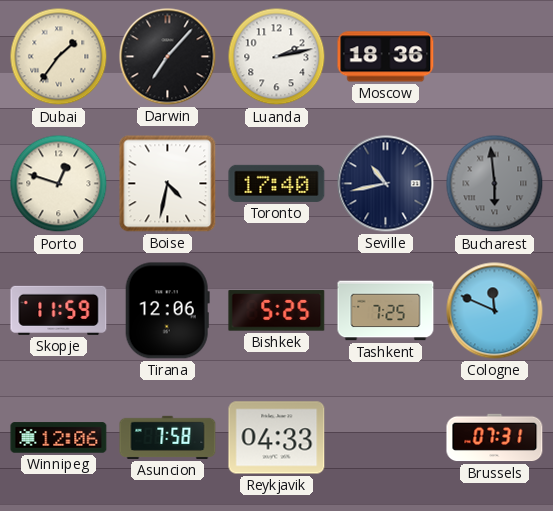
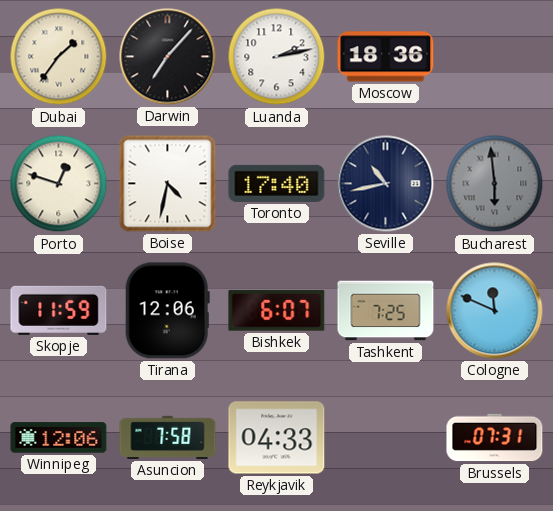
Bishkek: 5:25 -> 6:07
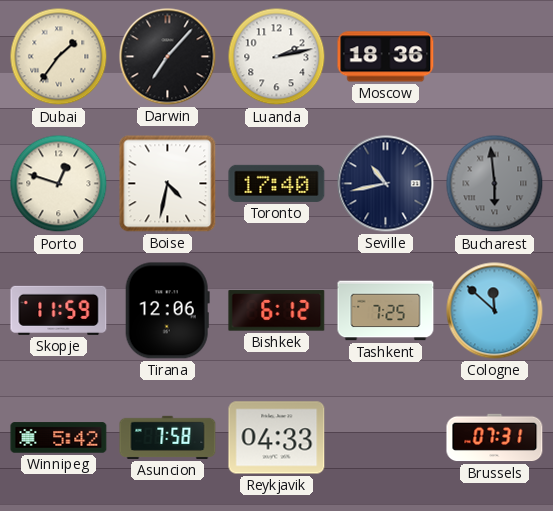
Bishkek: 6:07 -> 6:12
Cologne: 11:49 -> 11:52
Winnipeg: 12:06 -> 5:42
